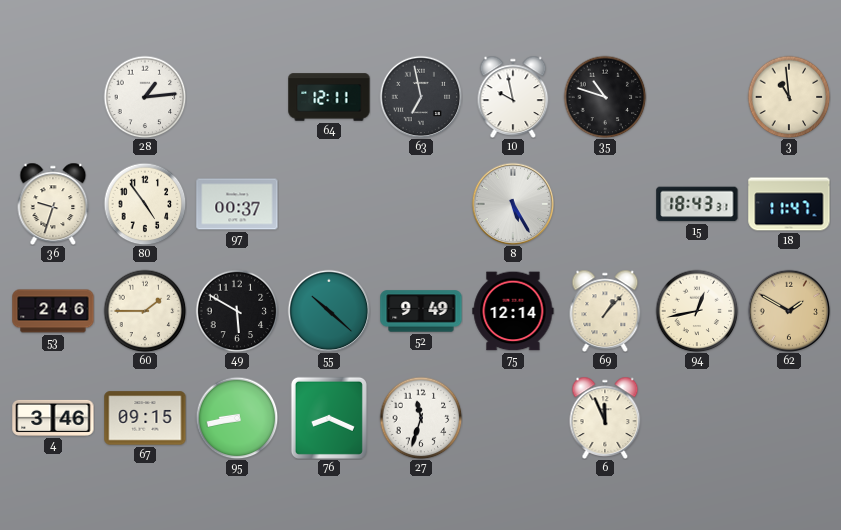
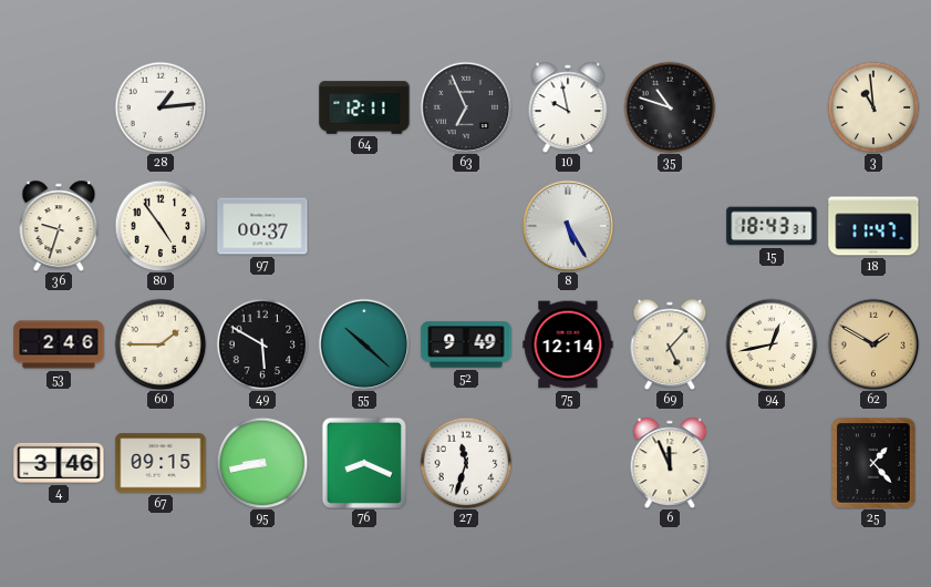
63: 6:58 -> 6:56
69: 1:07 -> 5:07
25: none -> 1:23
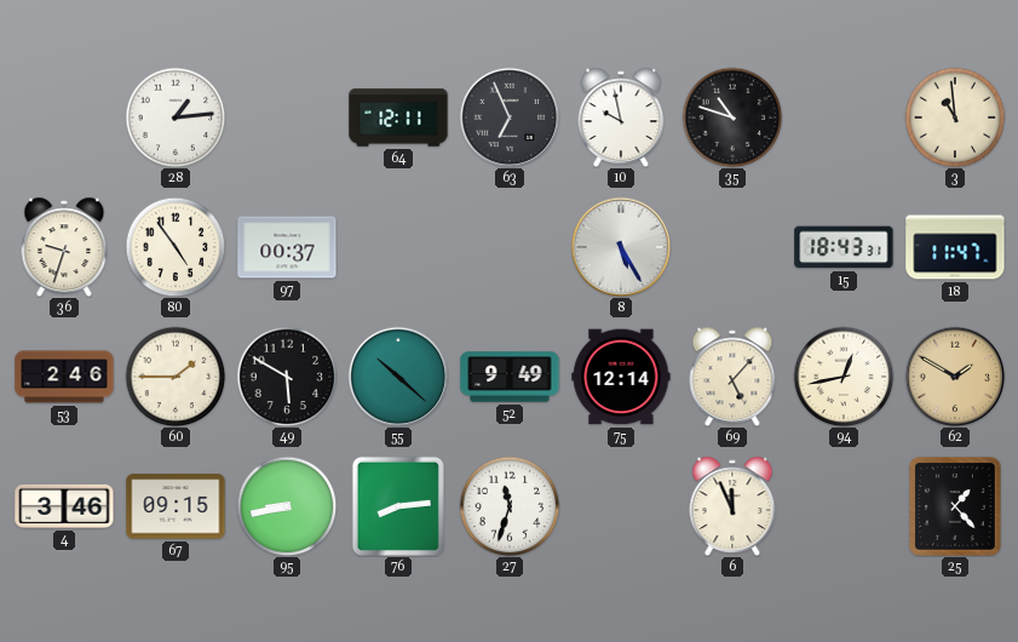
76: 8:19 -> 8:14
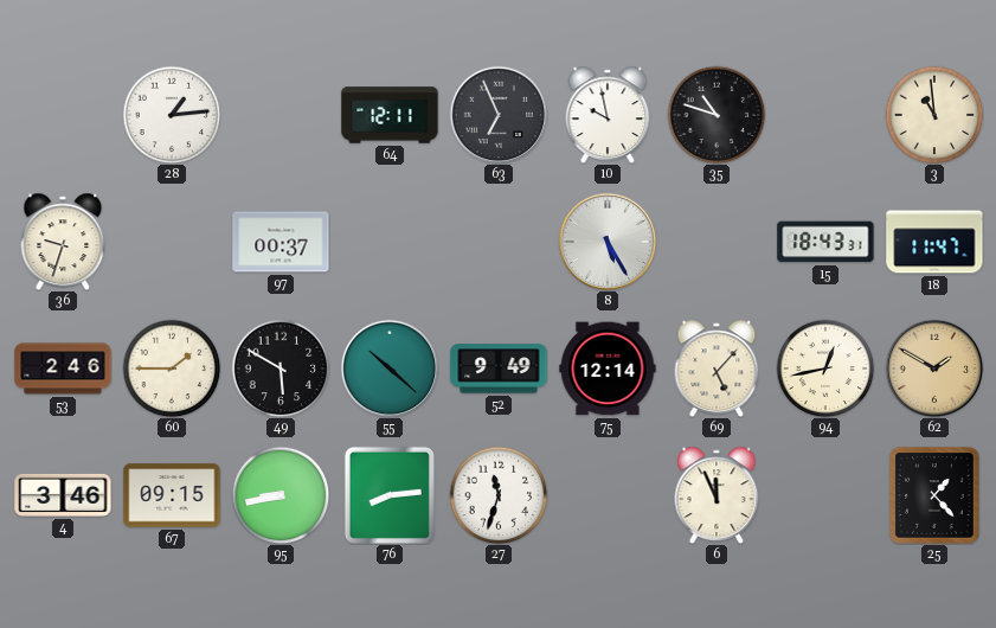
80: 4:54 -> none
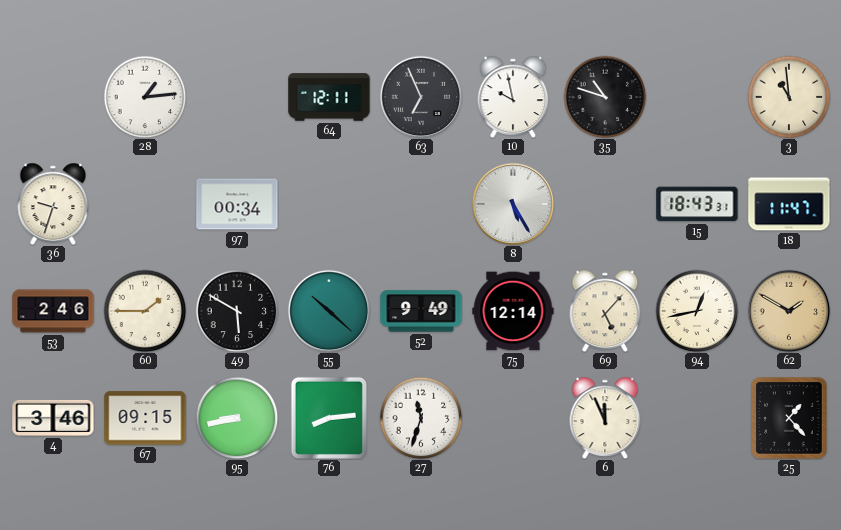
97: 00:37 -> 00:34
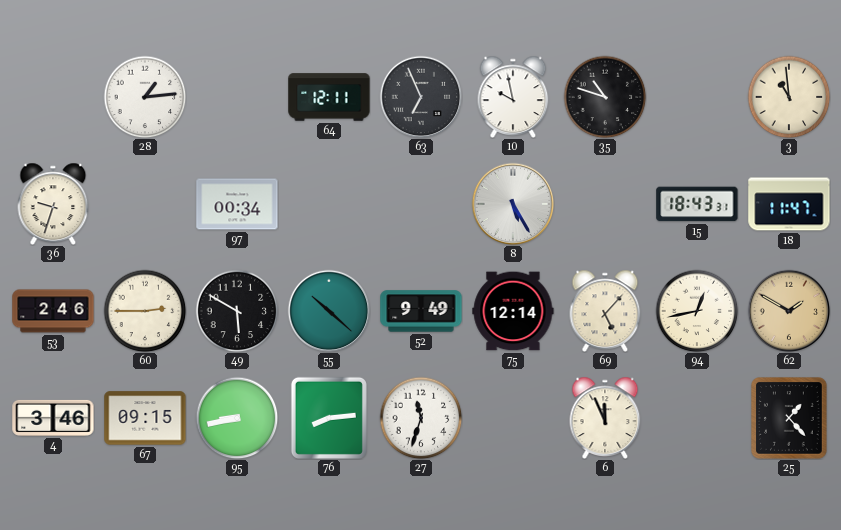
60: 1:45 -> 2:45
